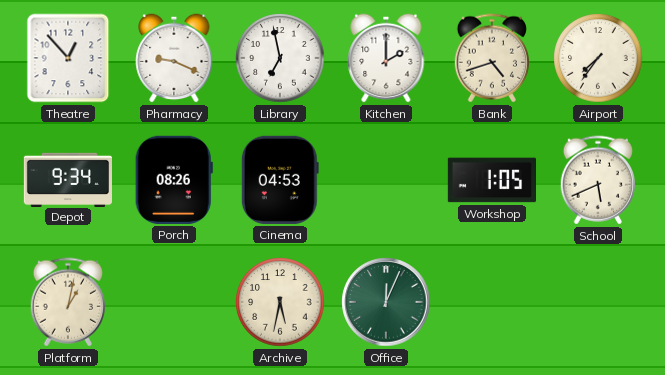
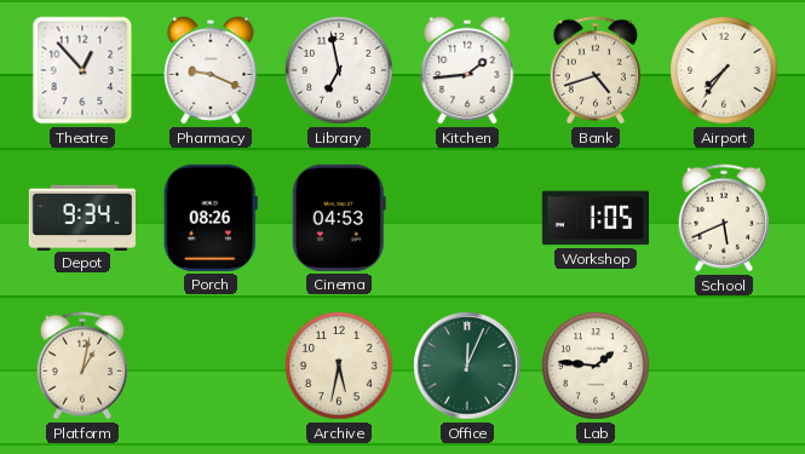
Kitchen: 2:00 -> 1:44
Lab: none -> 1:46
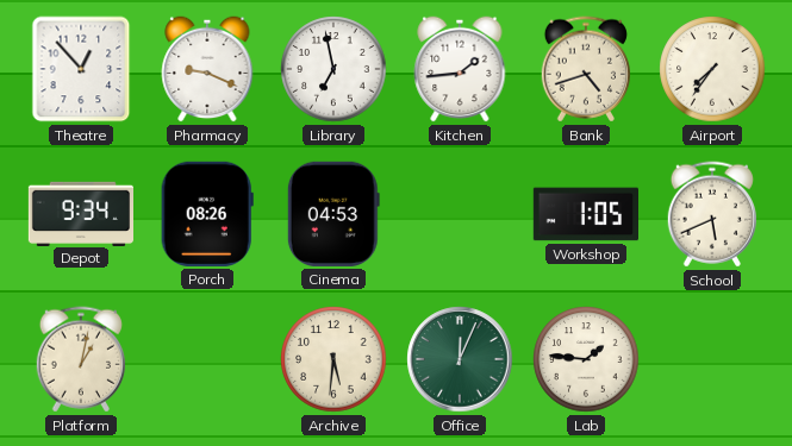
Archive: 5:32 -> 5:31
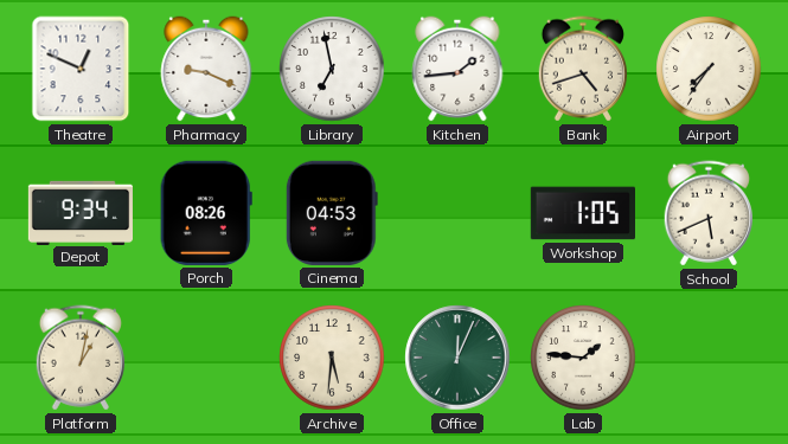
Theatre: 12:53 -> 12:49
